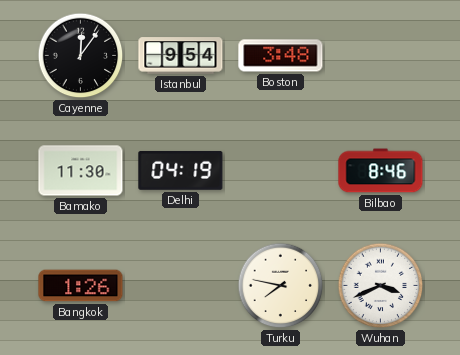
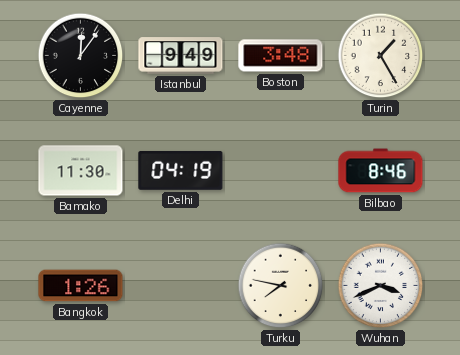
Istanbul: 9:54 -> 9:49
Turin: none -> 1:25
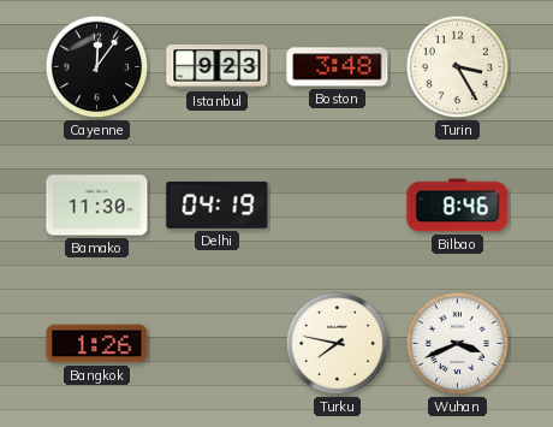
Istanbul: 9:49 -> 9:23
Turin: 1:25 -> 3:25
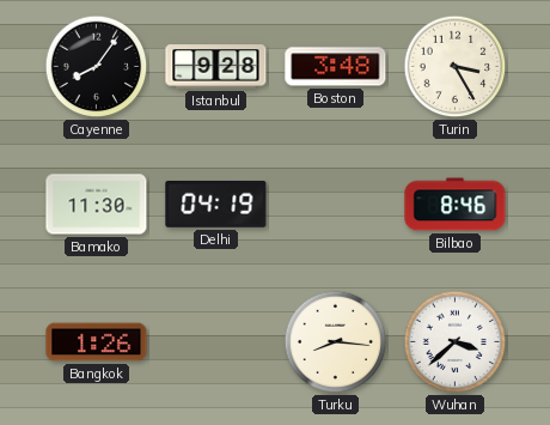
Cayenne: 12:06 -> 8:06
Istanbul: 9:23 -> 9:28
Turku: 7:47 -> 8:16
Wuhan: 3:41 -> 3:38
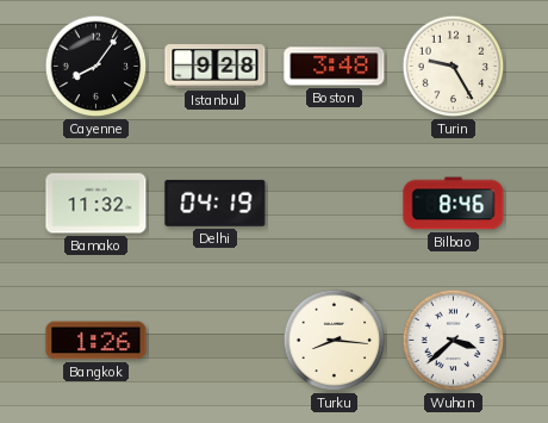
Turin: 3:25 -> 9:25
Bamako: 11:30 -> 11:32
